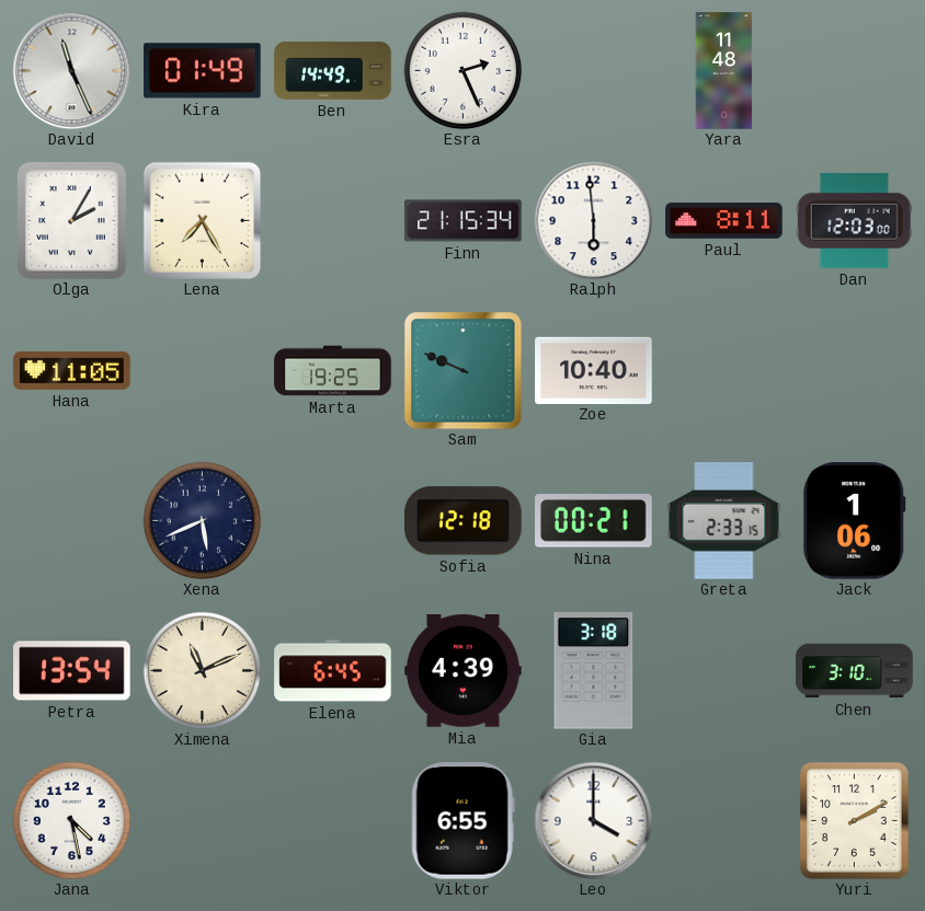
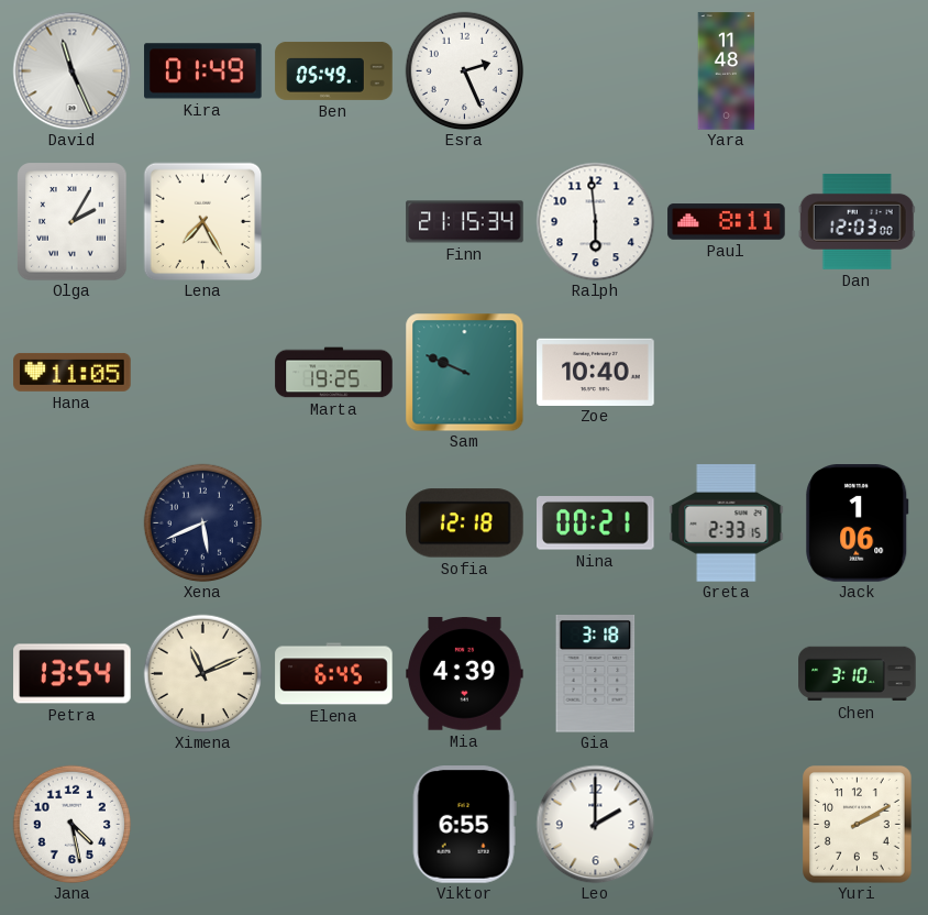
Ben: 14:49 -> 05:49
Leo: 4:00 -> 2:00
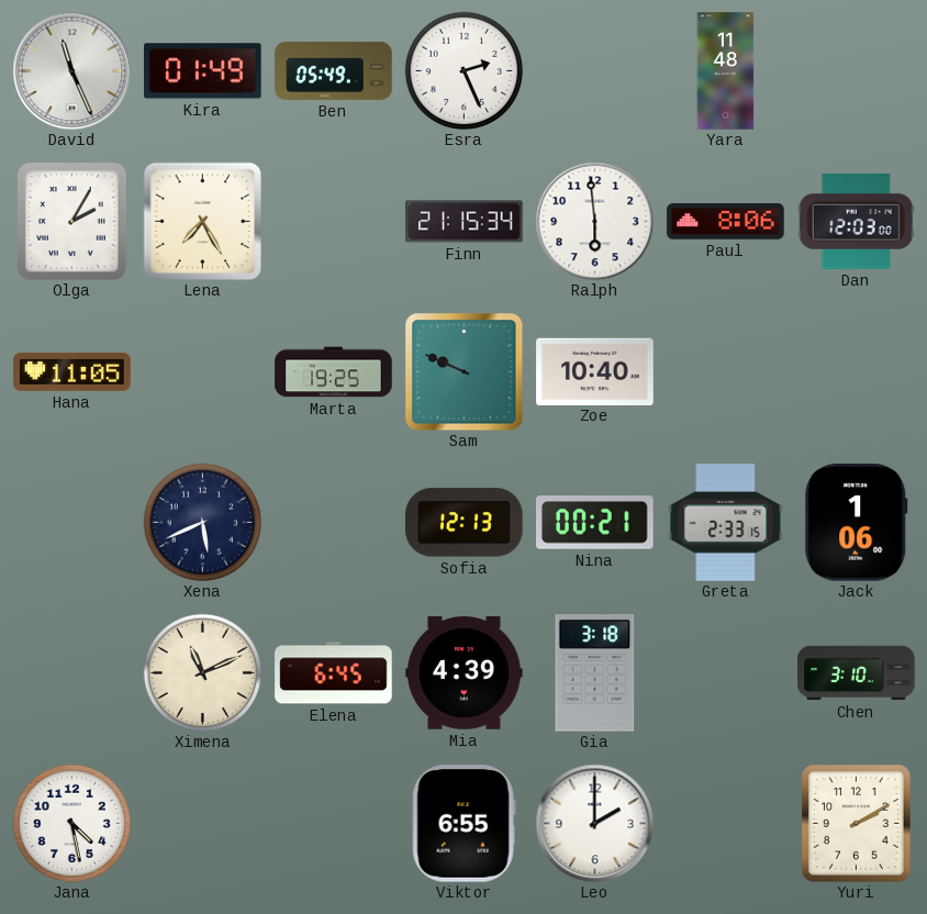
Paul: 8:11 -> 8:06
Sofia: 12:18 -> 12:13
Petra: 13:54 -> none
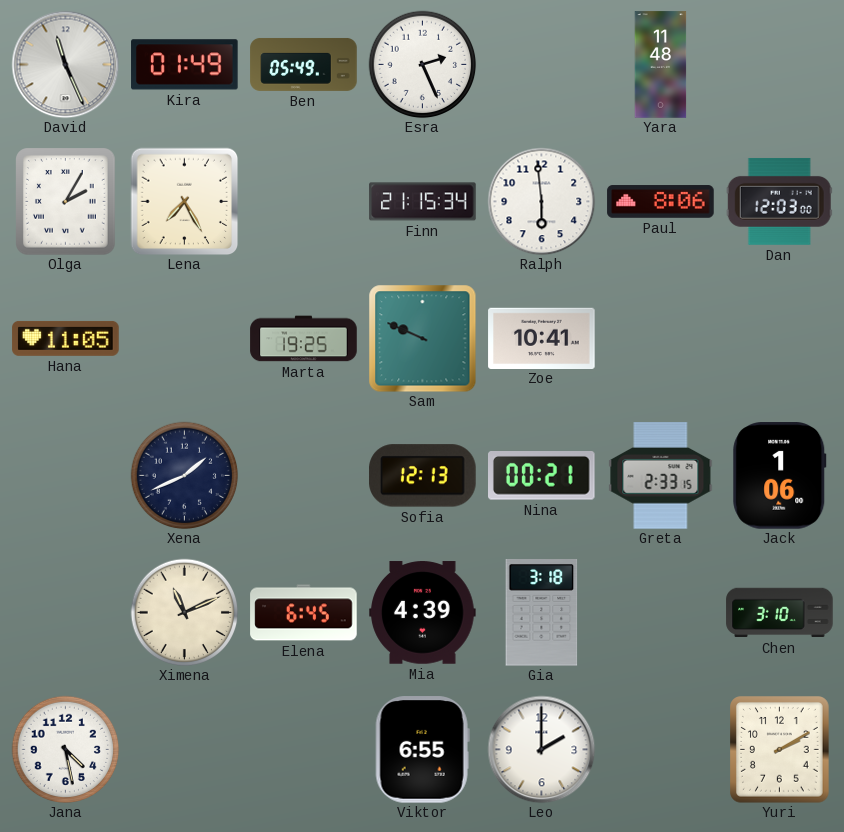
Zoe: 10:40 -> 10:41
Xena: 5:41 -> 1:41
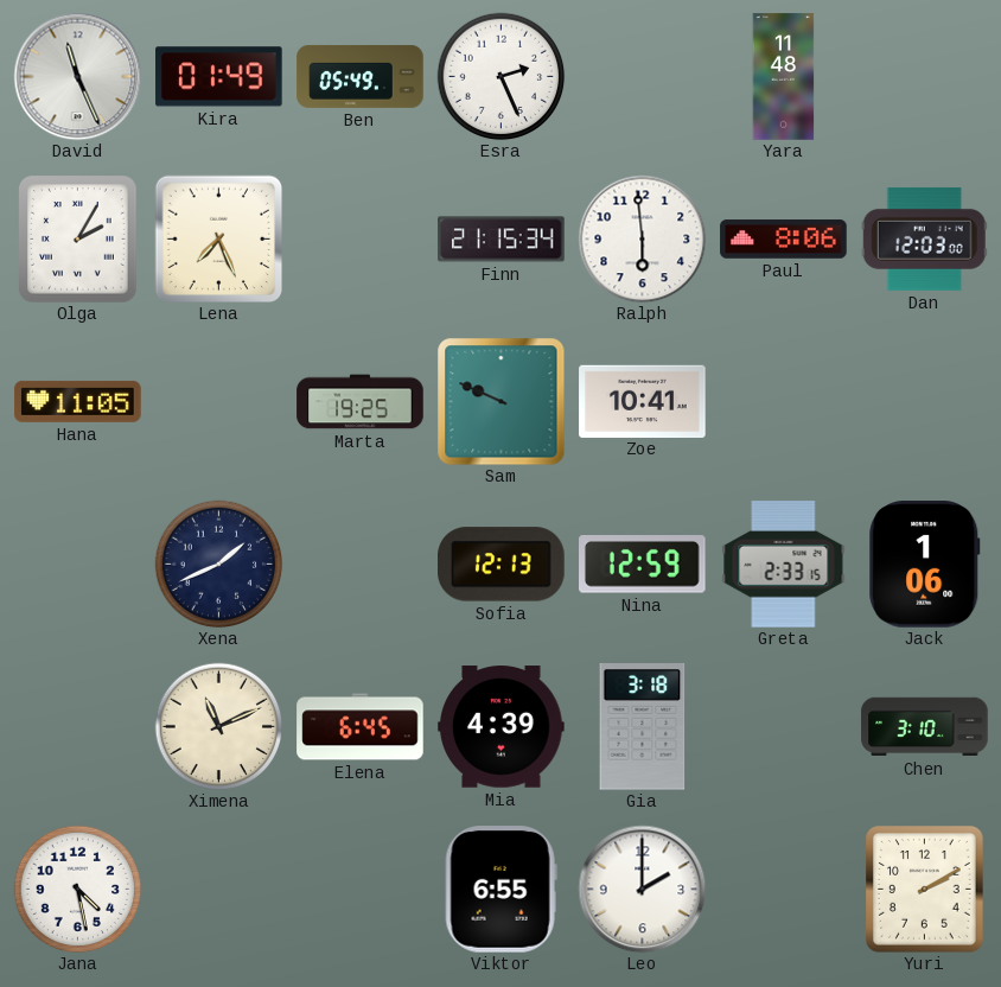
Lena: 7:25 -> 7:26
Nina: 00:21 -> 12:59
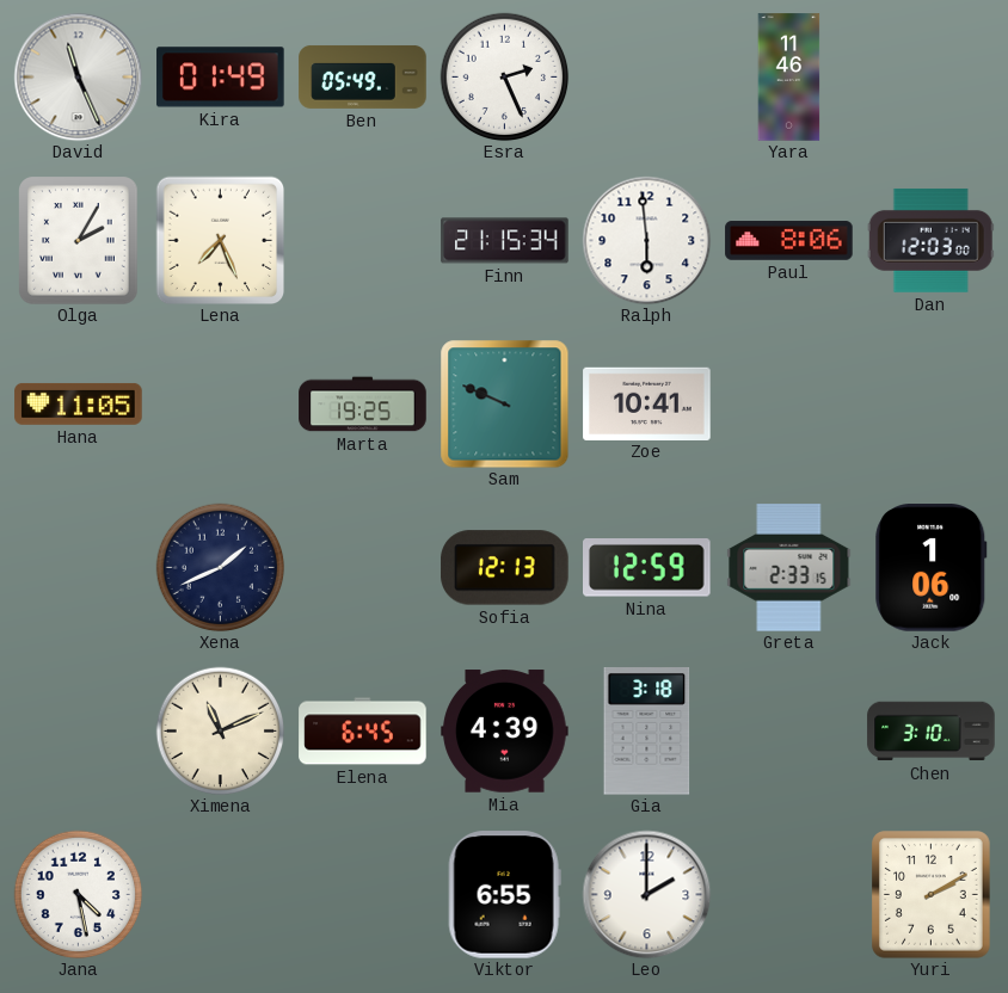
Yara: 11:48 -> 11:46
